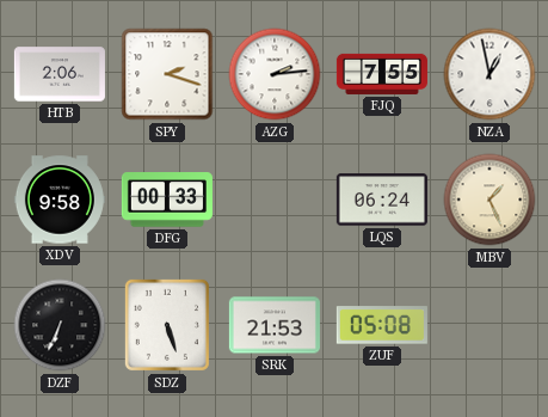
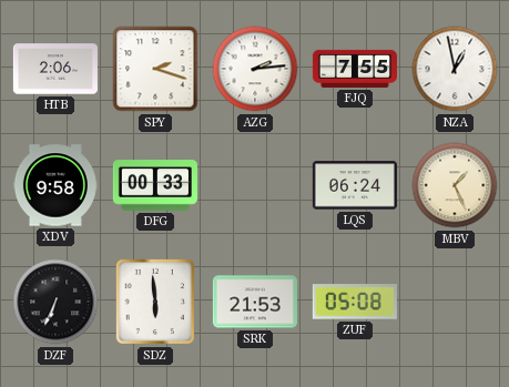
SDZ: 5:27 -> 5:59
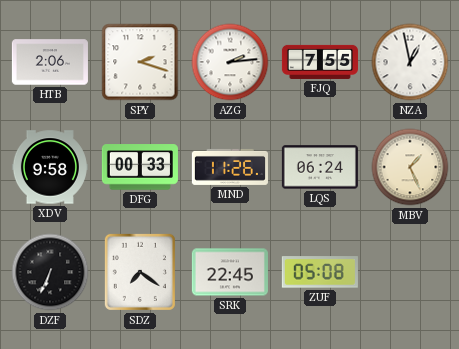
MND: none -> 11:26
SDZ: 5:59 -> 7:21
SRK: 21:53 -> 22:45
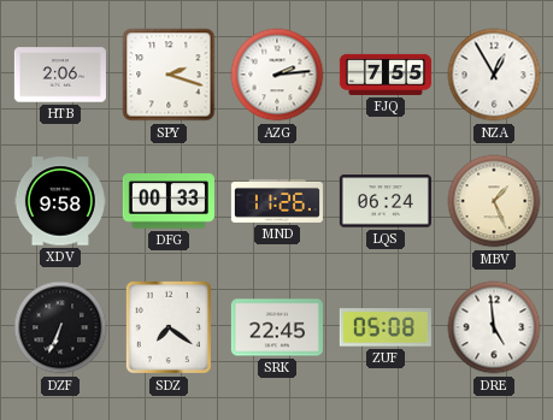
NZA: 12:58 -> 12:55
DRE: none -> 4:59
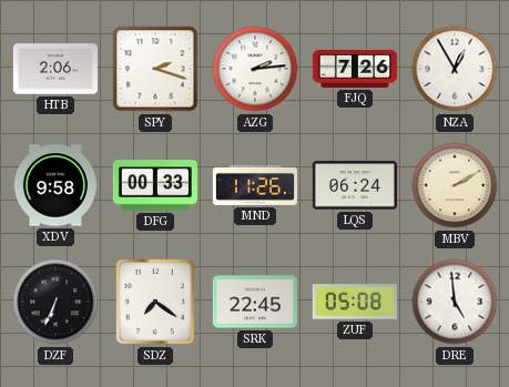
FJQ: 7:55 -> 7:26
MBV: 1:26 -> 2:10
